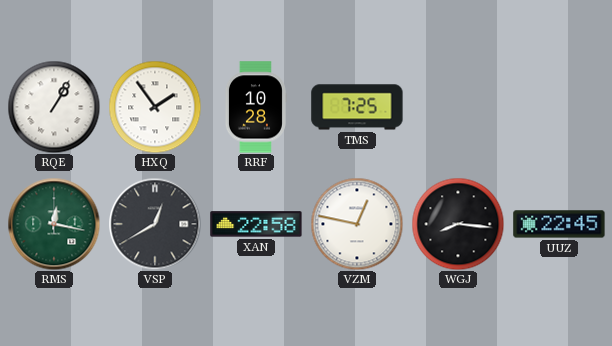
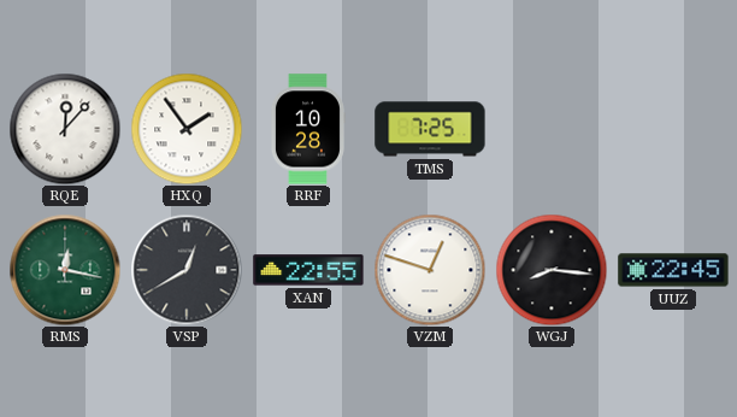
RQE: 1:05 -> 12:07
XAN: 22:58 -> 22:55
VZM: 12:47 -> 12:48
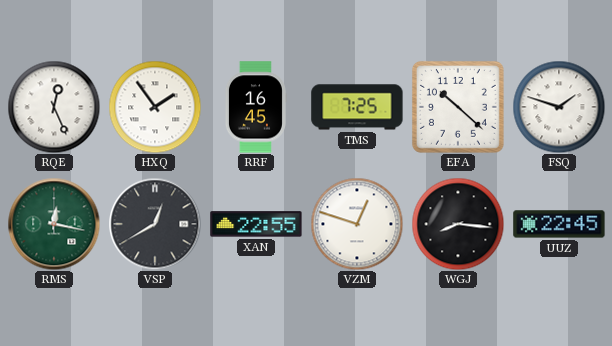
RQE: 12:07 -> 12:26
RRF: 10:28 -> 16:45
EFA: none -> 10:22
FSQ: none -> 1:48
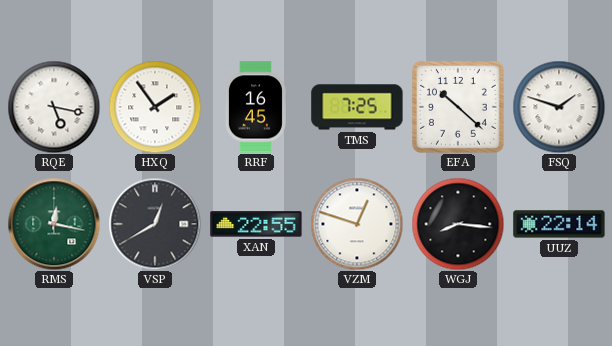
RQE: 12:26 -> 5:17
UUZ: 22:45 -> 22:14
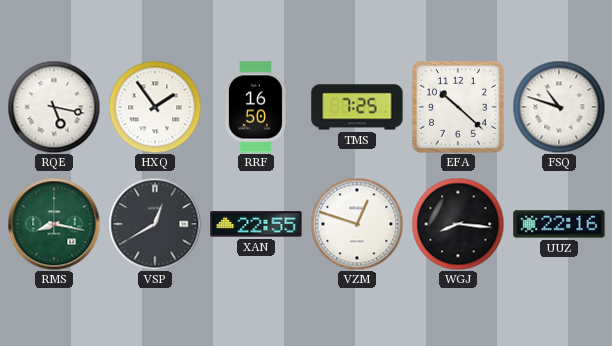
RRF: 16:45 -> 16:50
FSQ: 1:48 -> 10:48
RMS: 12:17 -> 8:17
UUZ: 22:14 -> 22:16
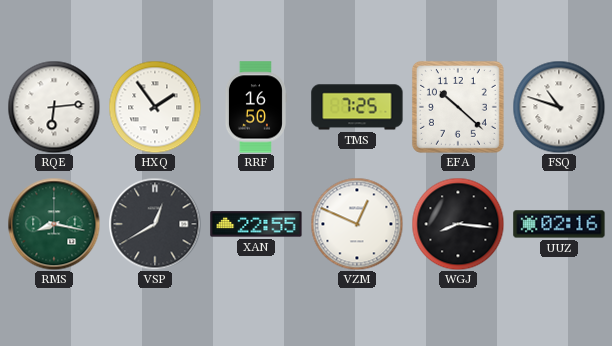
RQE: 5:17 -> 6:14
VZM: 12:48 -> 12:49
UUZ: 22:16 -> 02:16
